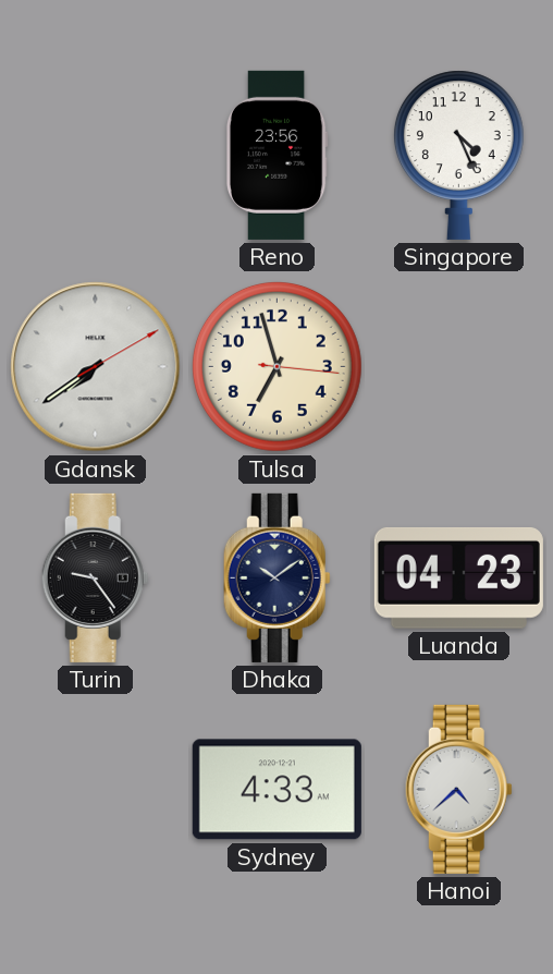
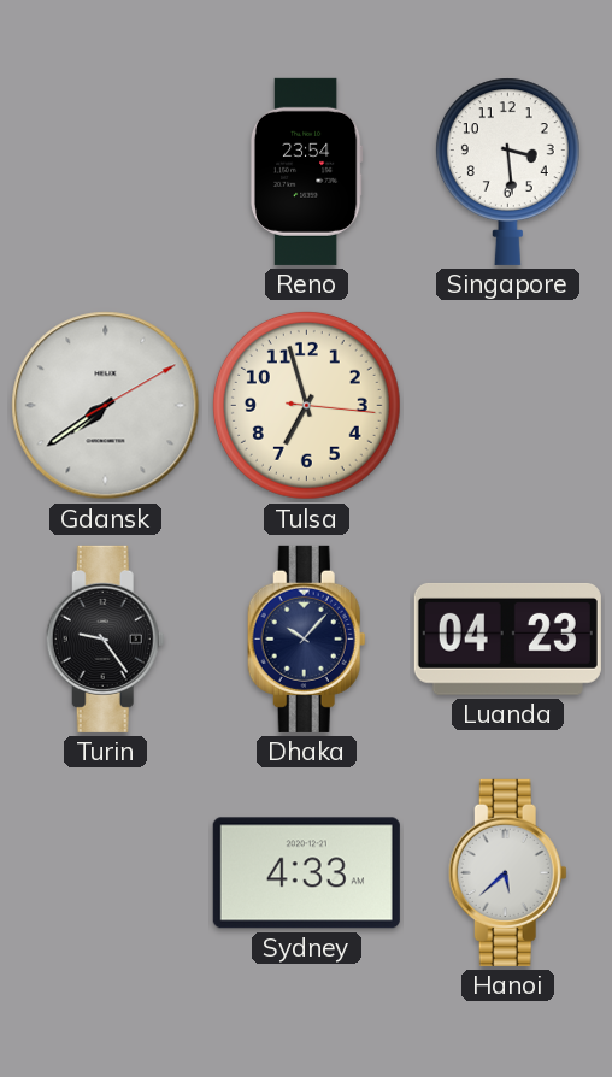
Reno: 23:56 -> 23:54
Singapore: 4:26 -> 3:29
Dhaka: 10:09 -> 10:07
Hanoi: 4:38 -> 5:38
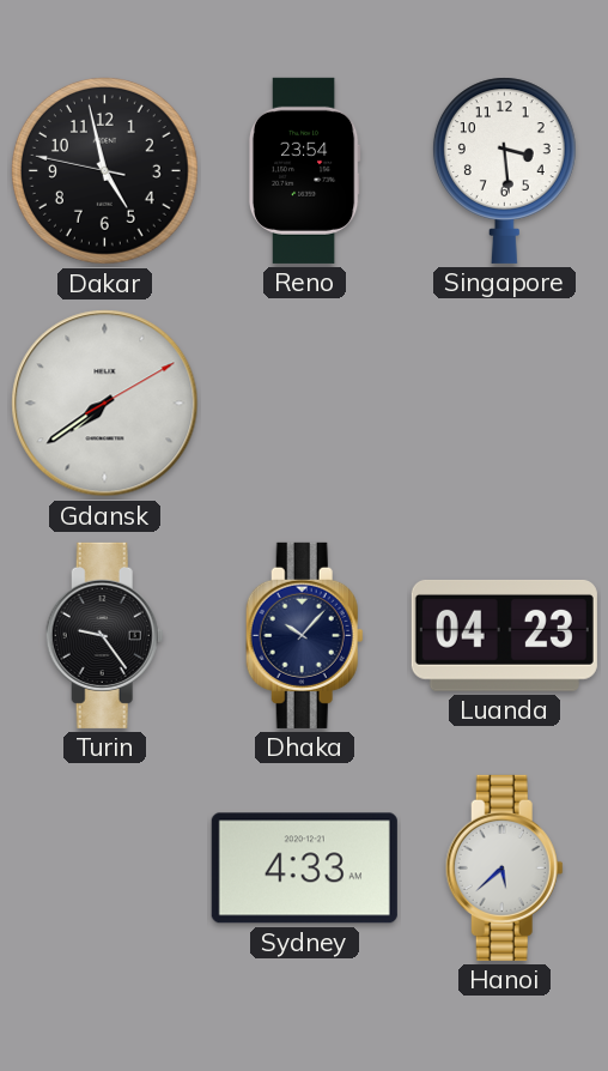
Dakar: none -> 4:57
Tulsa: 6:57 -> none
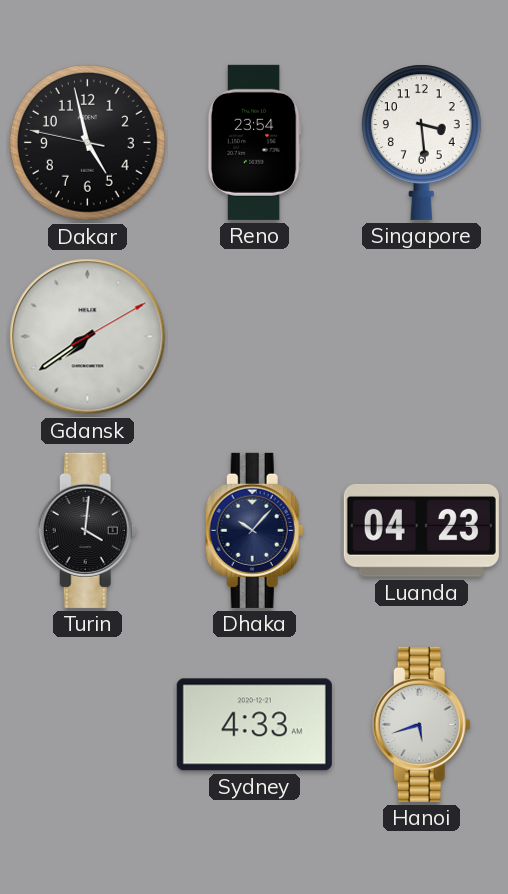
Turin: 9:24 -> 4:01
Hanoi: 5:38 -> 5:42
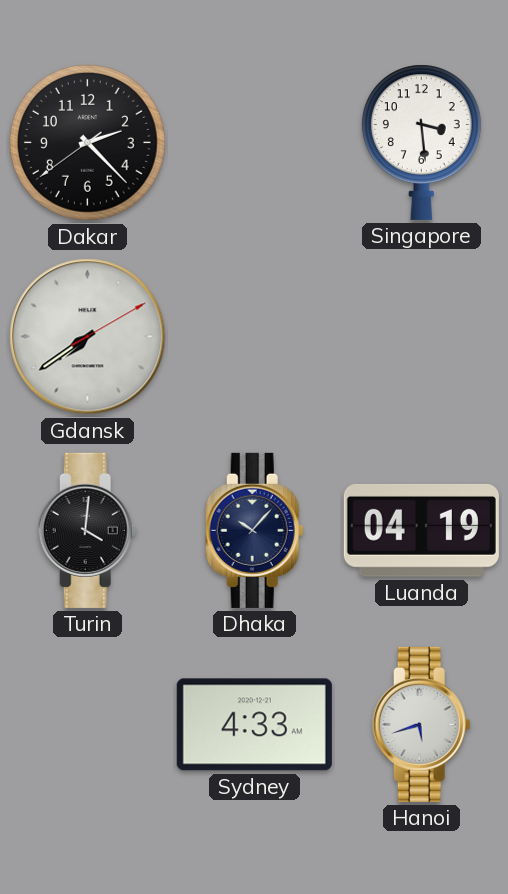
Dakar: 4:57 -> 2:22
Reno: 23:54 -> none
Luanda: 04:23 -> 04:19
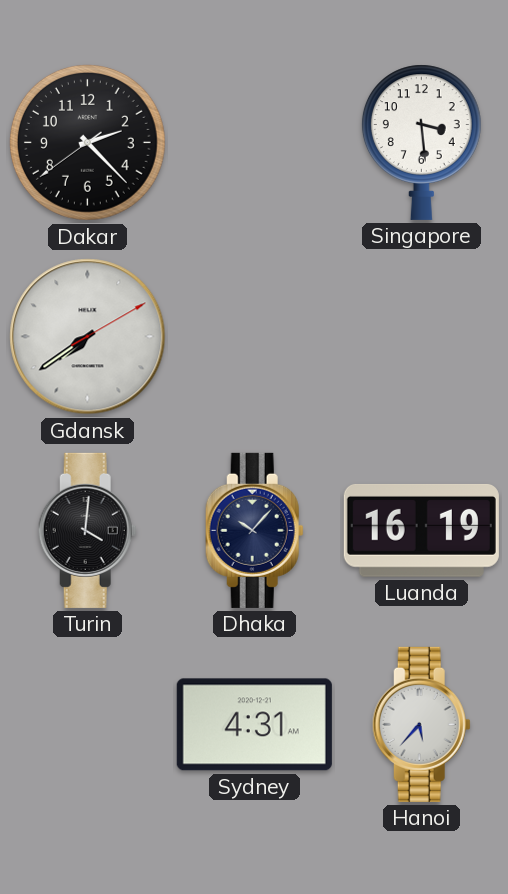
Luanda: 04:19 -> 16:19
Sydney: 4:33 -> 4:31
Hanoi: 5:42 -> 5:37
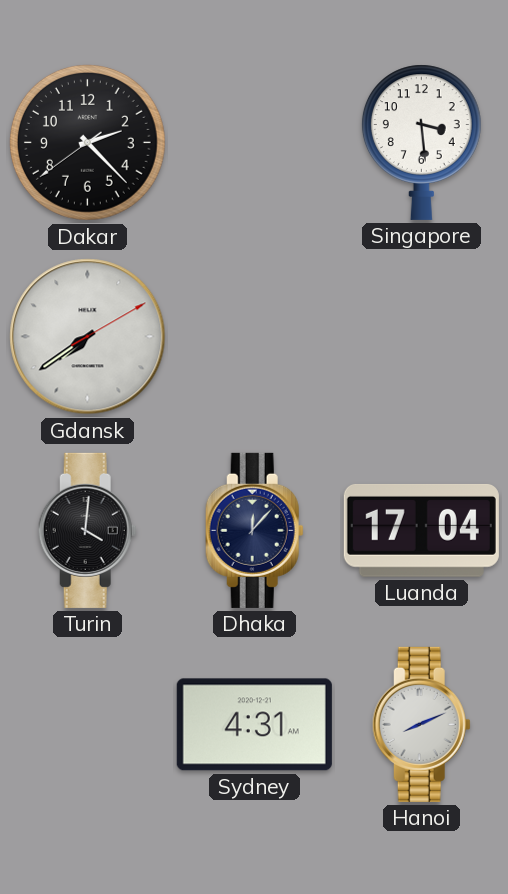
Dhaka: 10:07 -> 12:07
Luanda: 16:19 -> 17:04
Hanoi: 5:37 -> 8:11
